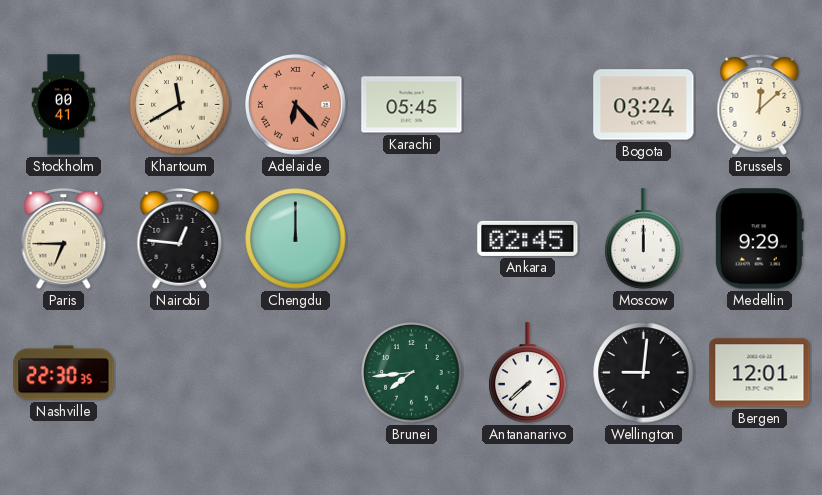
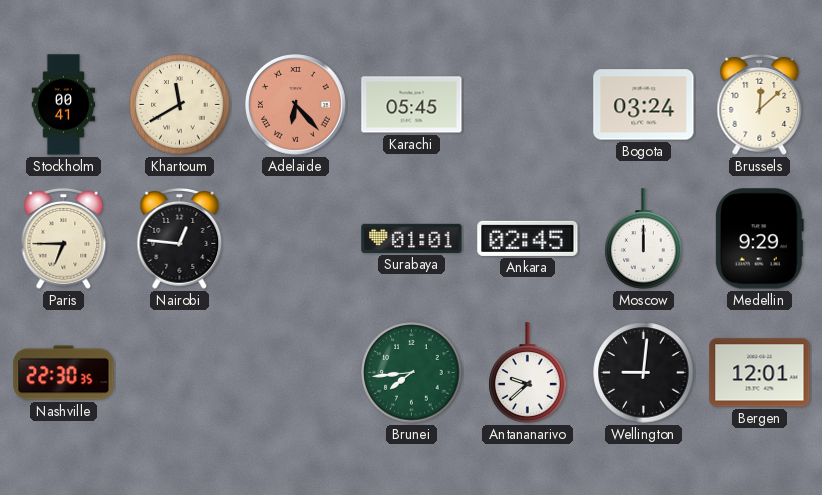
Chengdu: 12:00 -> none
Surabaya: none -> 01:01
Antananarivo: 7:38 -> 9:38
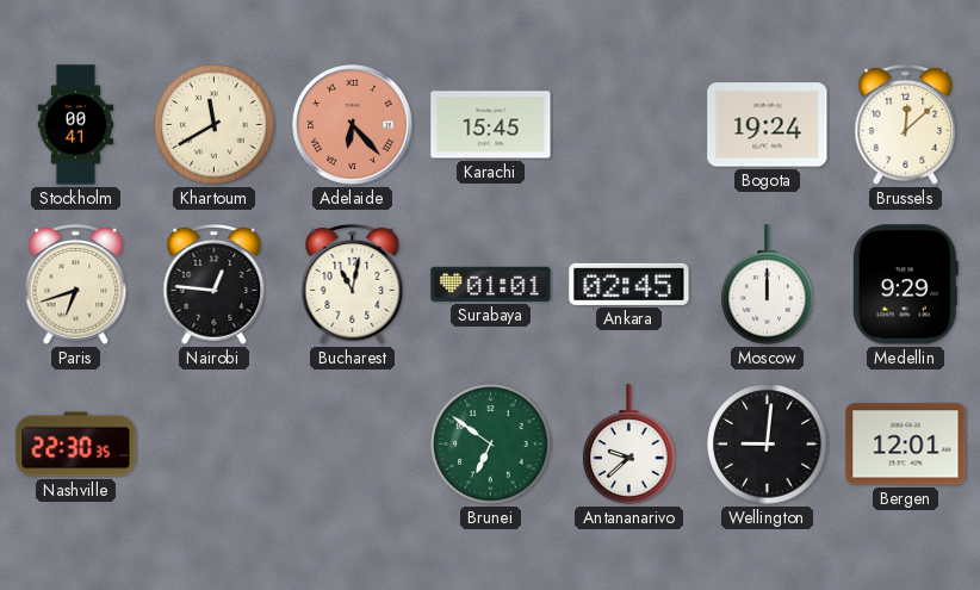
Karachi: 05:45 -> 15:45
Bogota: 03:24 -> 19:24
Paris: 6:45 -> 6:42
Bucharest: none -> 11:02
Brunei: 7:44 -> 6:51
